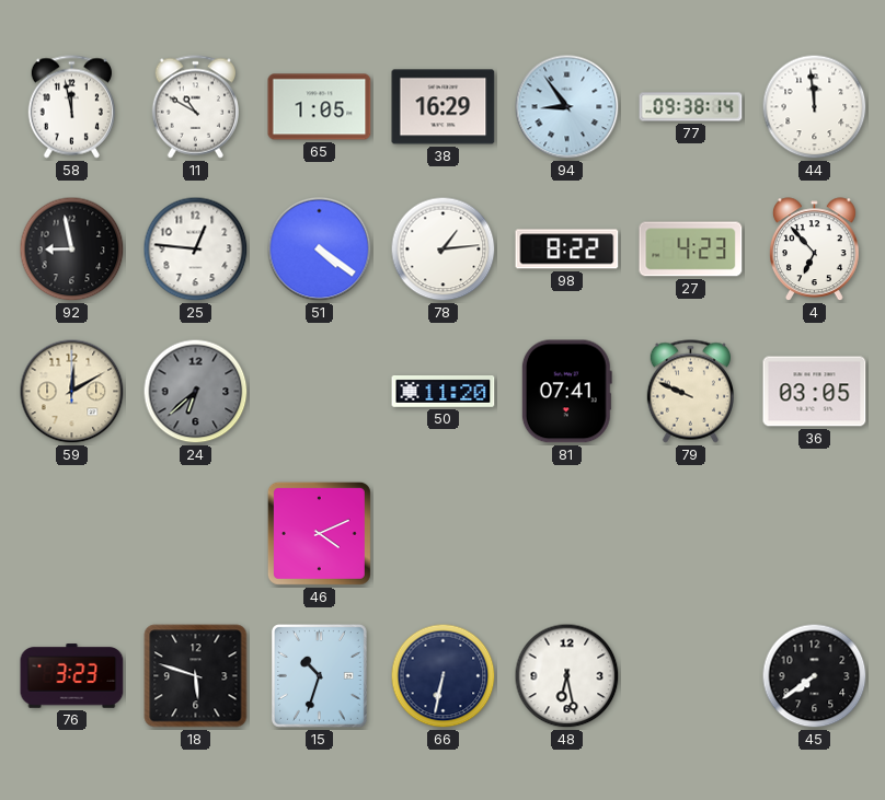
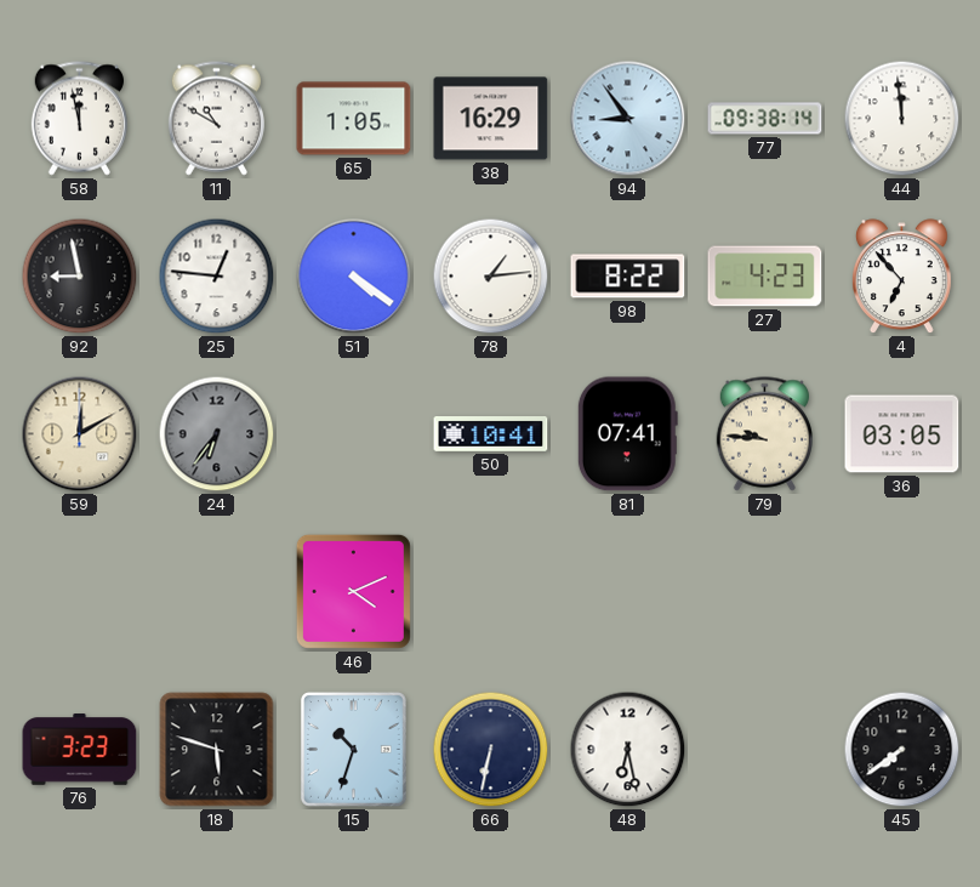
24: 6:38 -> 6:36
50: 11:20 -> 10:41
79: 9:49 -> 9:46
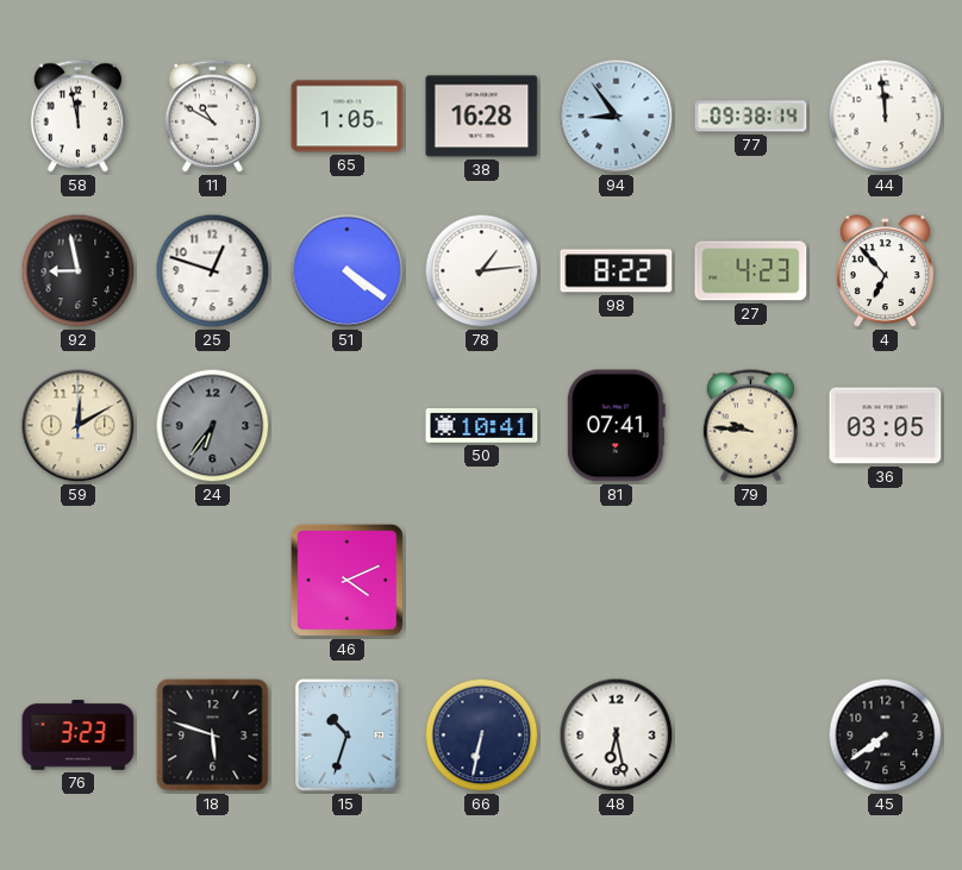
38: 16:29 -> 16:28
25: 12:46 -> 12:48
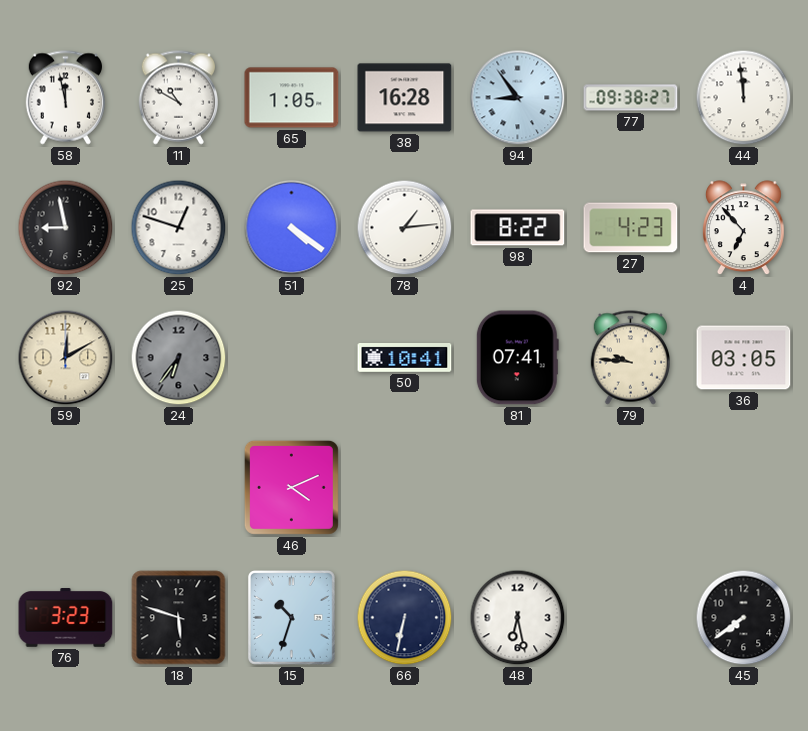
77: 09:38:14 -> 09:38:27
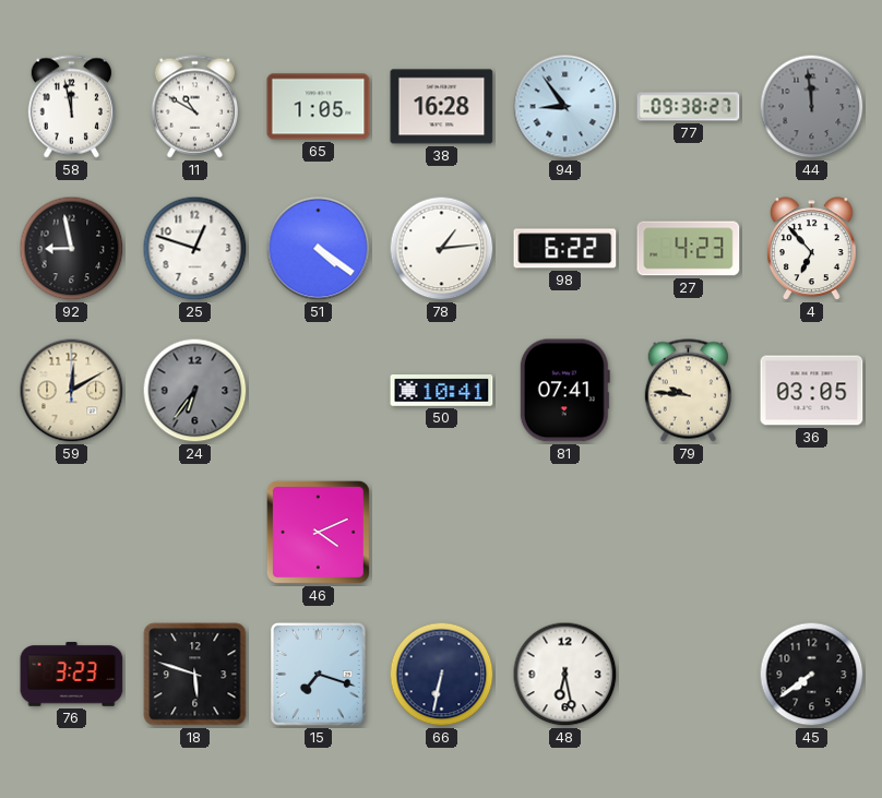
44 dial: white -> grey
98: 8:22 -> 6:22
15: 10:33 -> 7:18
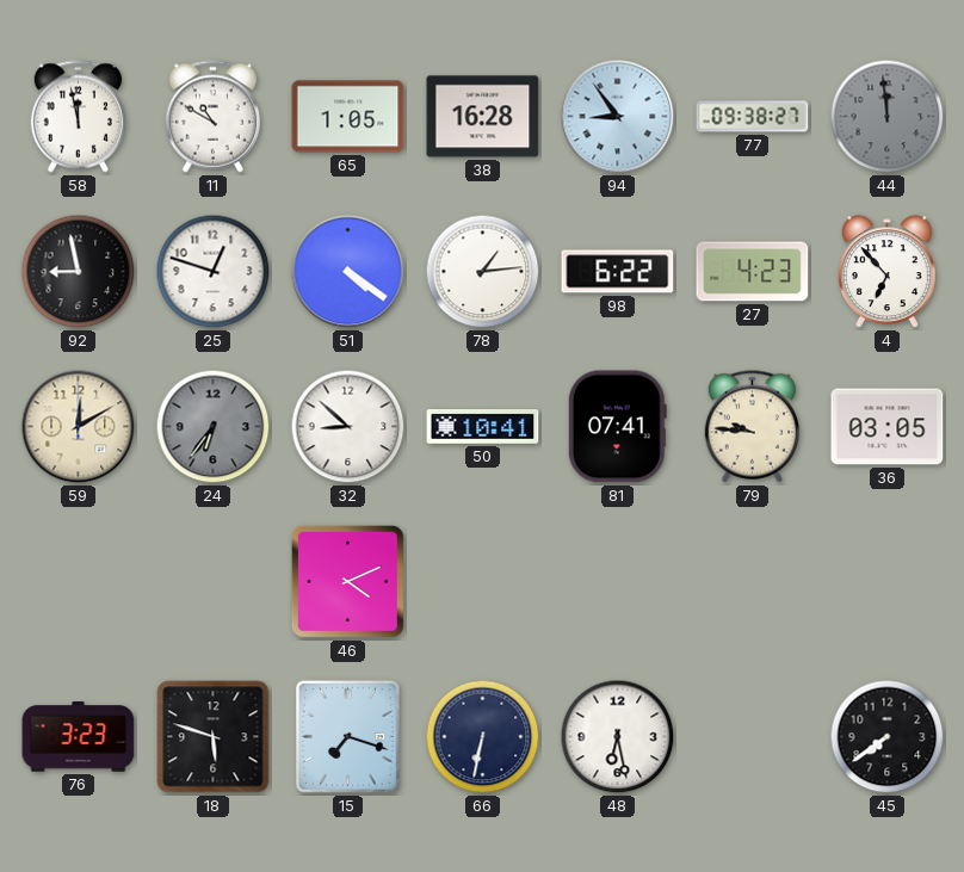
32: none -> 8:52
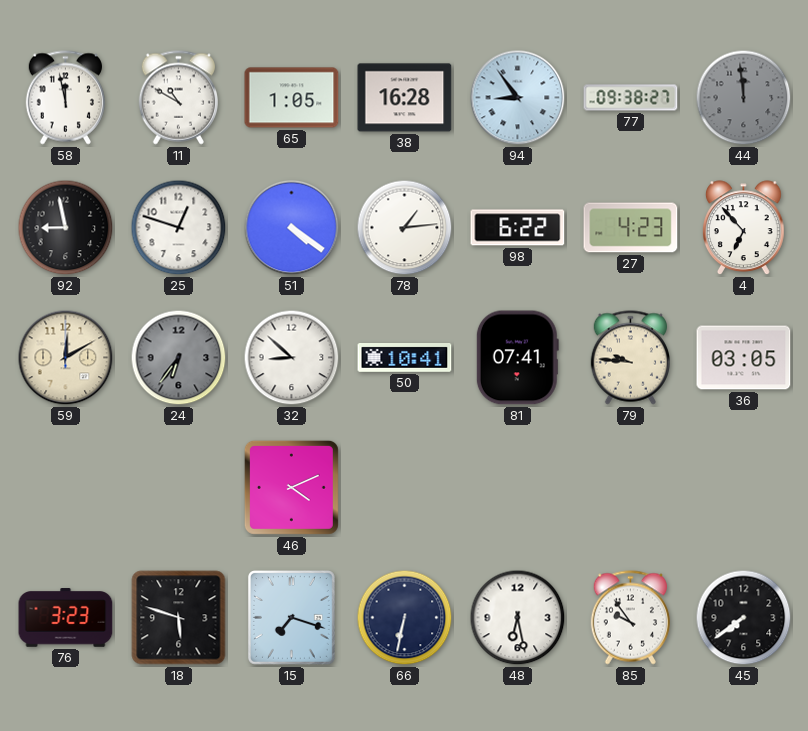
85: none -> 9:54
